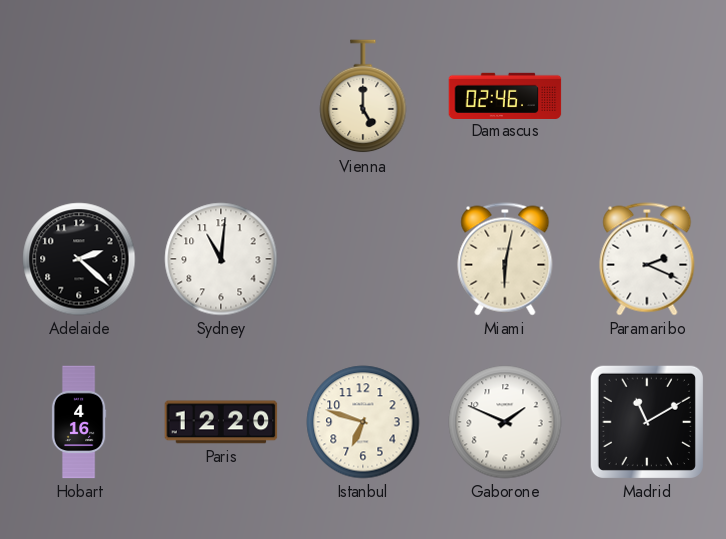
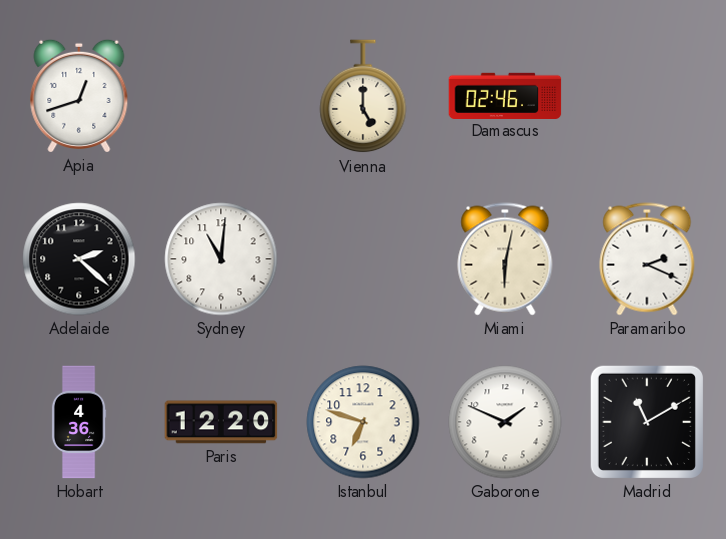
Apia: none -> 12:42
Hobart: 4:16 -> 4:36
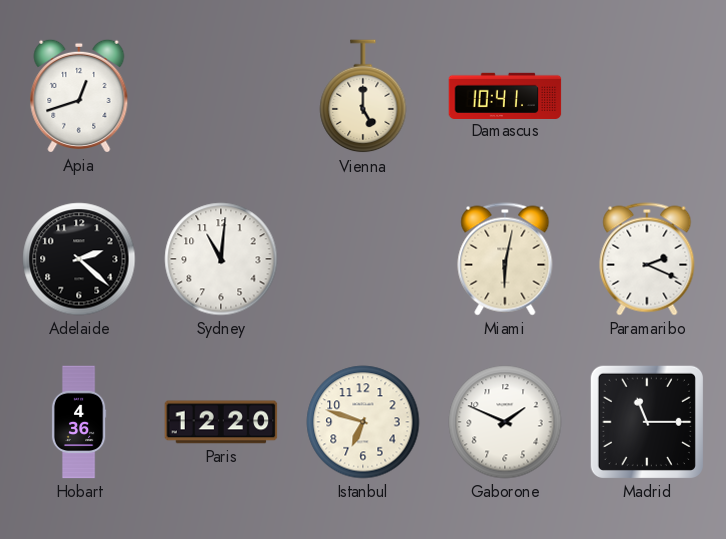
Damascus: 02:46 -> 10:41
Madrid: 11:10 -> 11:15
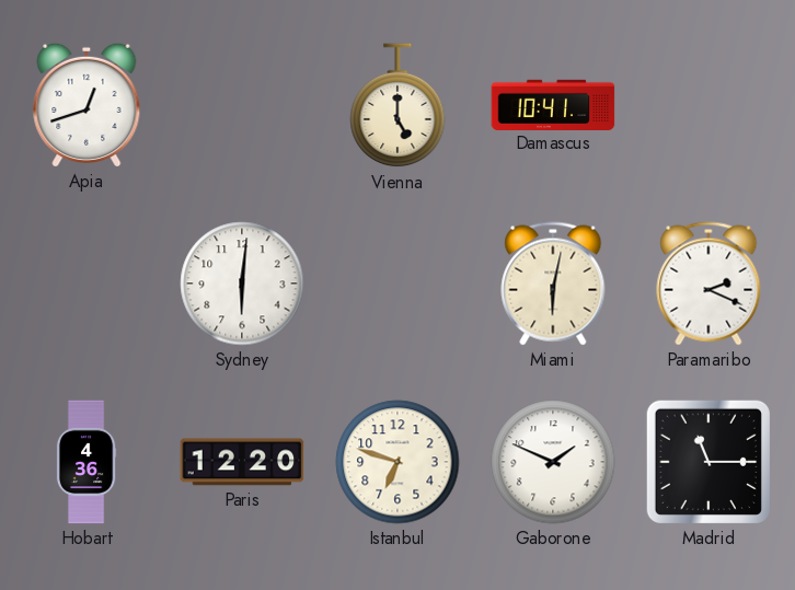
Adelaide: 2:22 -> none
Sydney: 11:01 -> 6:01
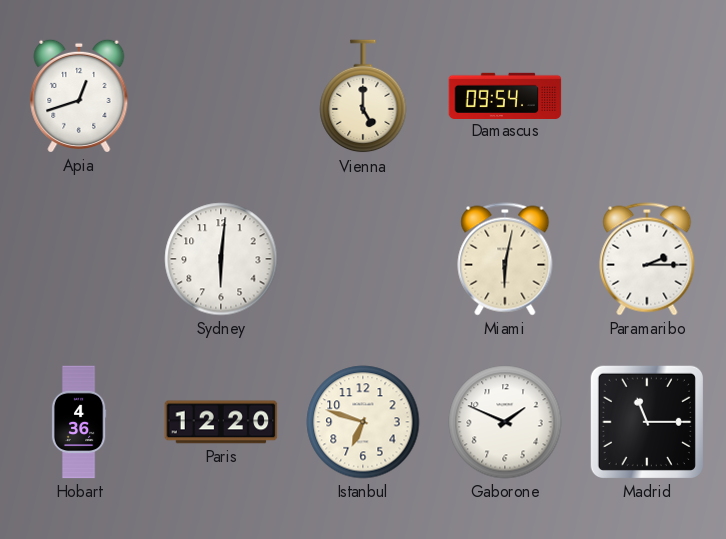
Damascus: 10:41 -> 09:54
Paramaribo: 2:19 -> 2:15
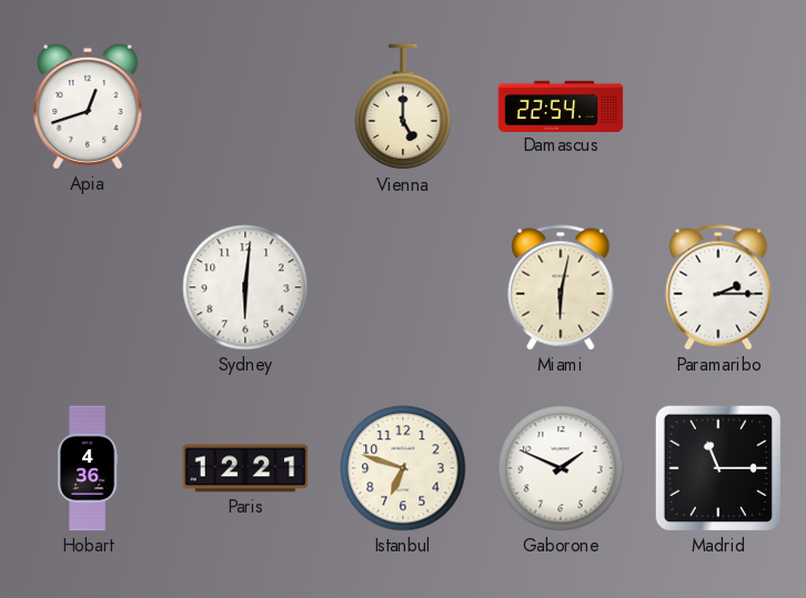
Damascus: 09:54 -> 22:54
Paris: 12:20 -> 12:21
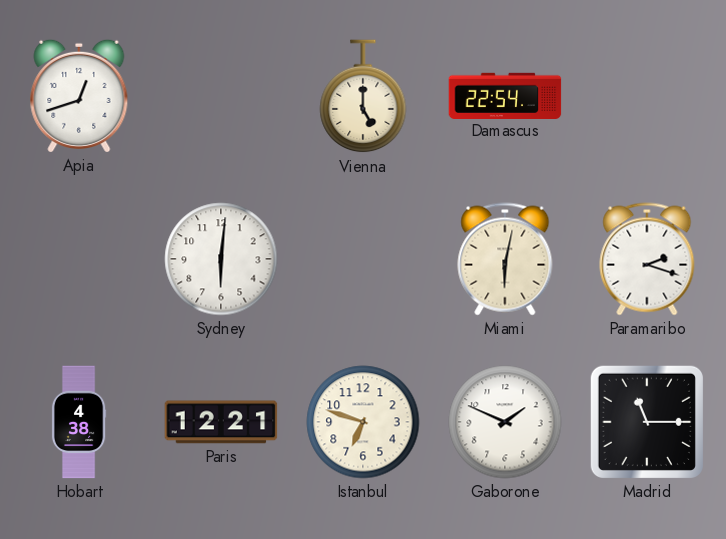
Paramaribo: 2:15 -> 2:18
Hobart: 4:36 -> 4:38
